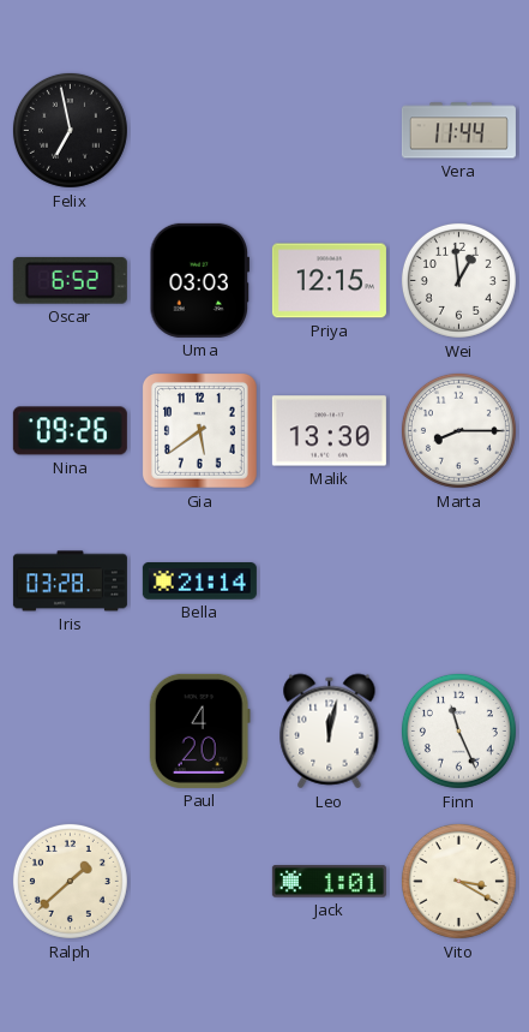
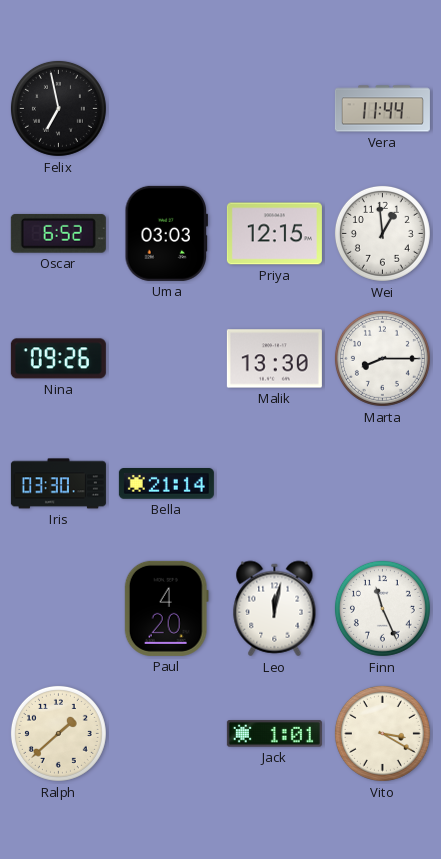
Gia: 5:39 -> none
Iris: 03:28 -> 03:30
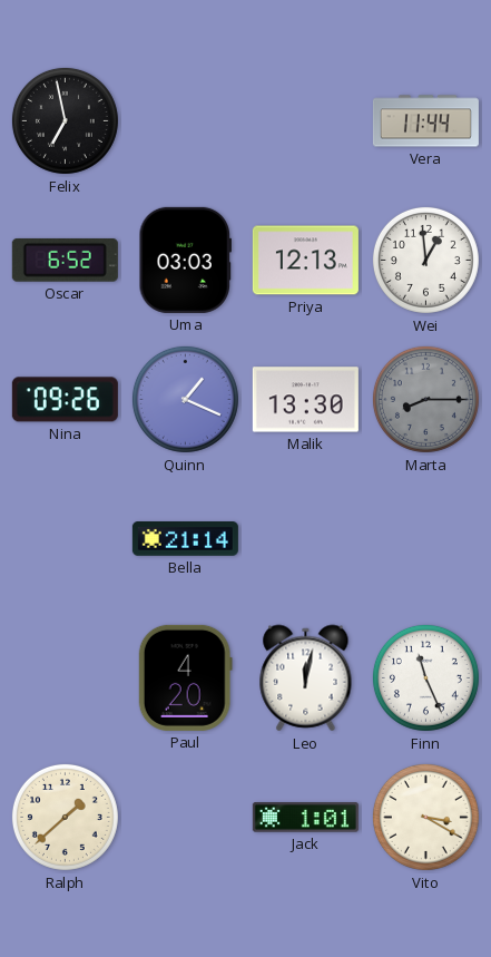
Priya: 12:15 -> 12:13
Quinn: none -> 1:19
Marta dial: white -> grey
Iris: 03:30 -> none
